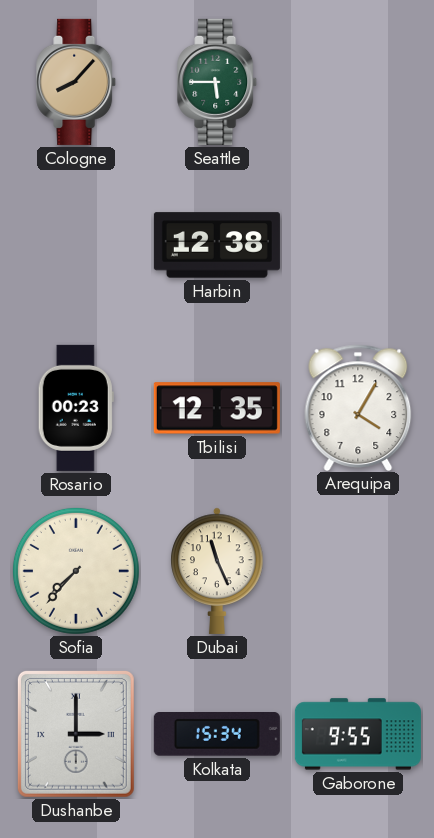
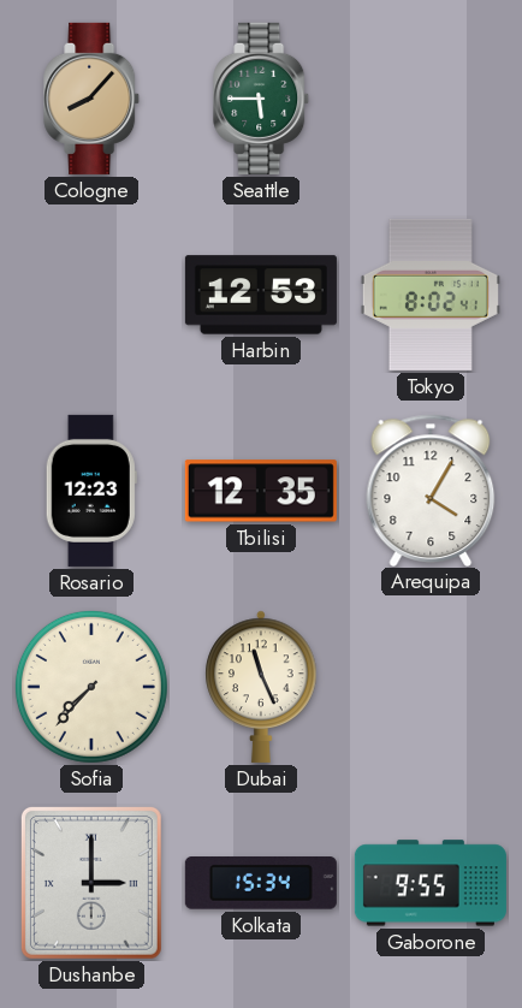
Harbin: 12:38 -> 12:53
Tokyo: none -> 8:02
Rosario: 00:23 -> 12:23
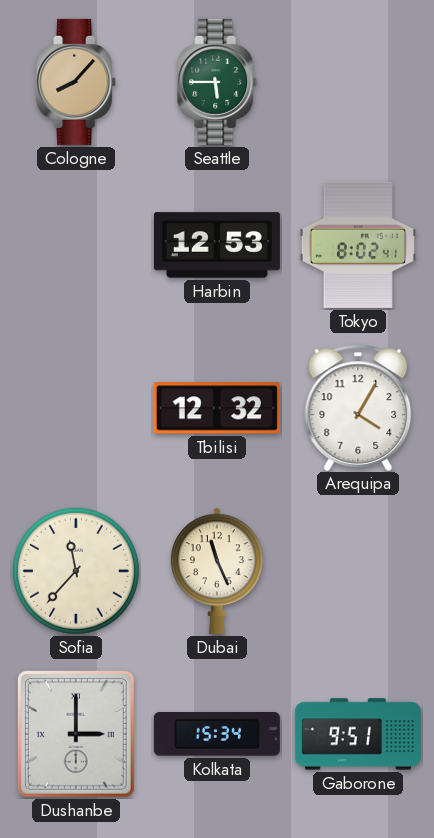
Rosario: 12:23 -> none
Tbilisi: 12:35 -> 12:32
Sofia: 7:37 -> 11:37
Gaborone: 9:55 -> 9:51
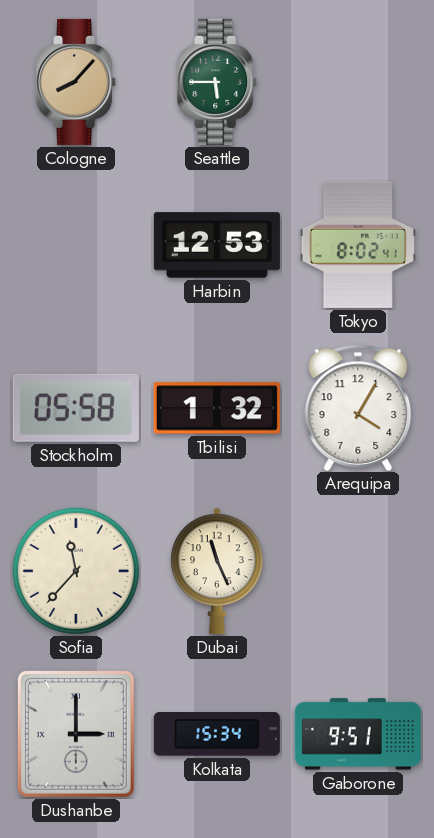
Stockholm: none -> 05:58
Tbilisi: 12:32 -> 1:32
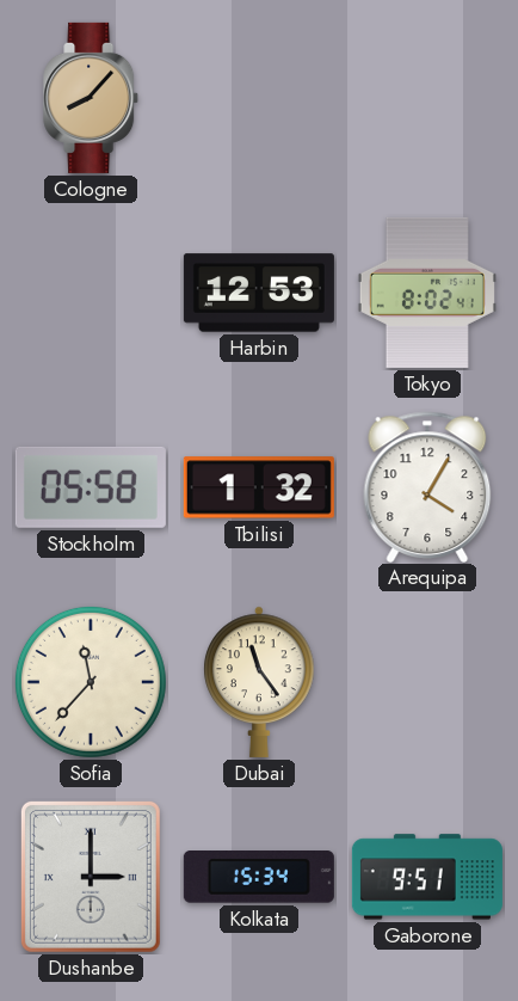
Seattle: 5:45 -> none
Dubai: 11:26 -> 11:24
